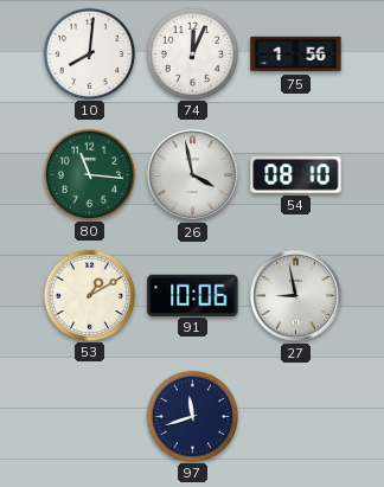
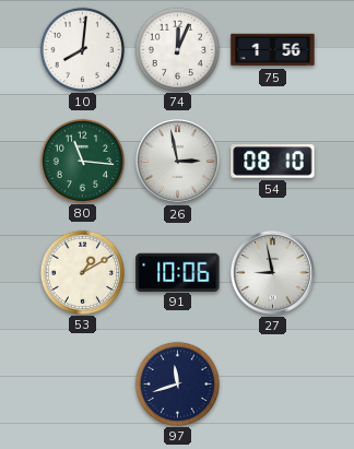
26: 3:58 -> 2:58
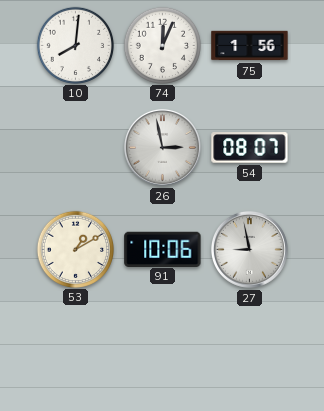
80: 11:16 -> none
54: 08:10 -> 08:07
97: 11:42 -> none
